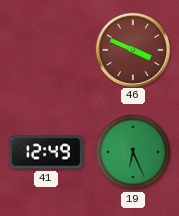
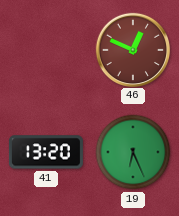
46: 3:49 -> 12:49
41: 12:49 -> 13:20
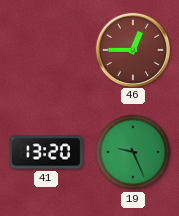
46: 12:49 -> 12:45
19: 6:26 -> 9:26
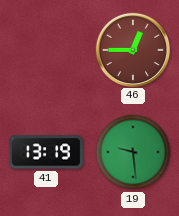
41: 13:20 -> 13:19
19: 9:26 -> 9:29
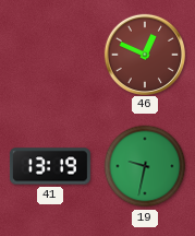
46: 12:45 -> 12:49
19: 9:29 -> 9:32
